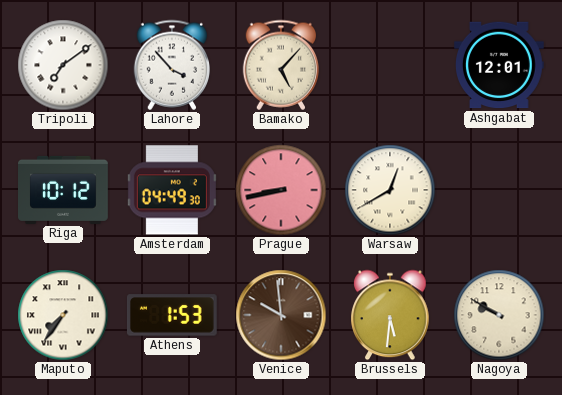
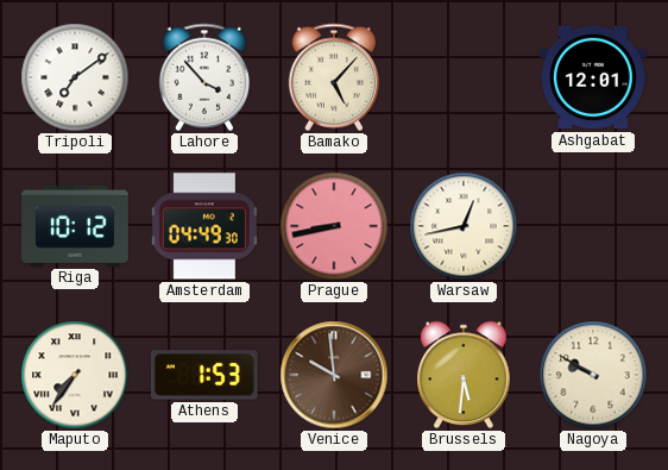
Warsaw: 12:40 -> 12:43
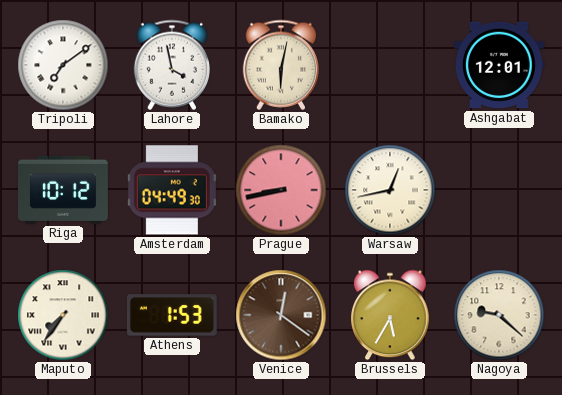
Lahore: 3:53 -> 3:58
Bamako: 5:07 -> 6:02
Venice: 9:59 -> 12:21
Brussels: 5:31 -> 5:35
Nagoya: 9:50 -> 9:22
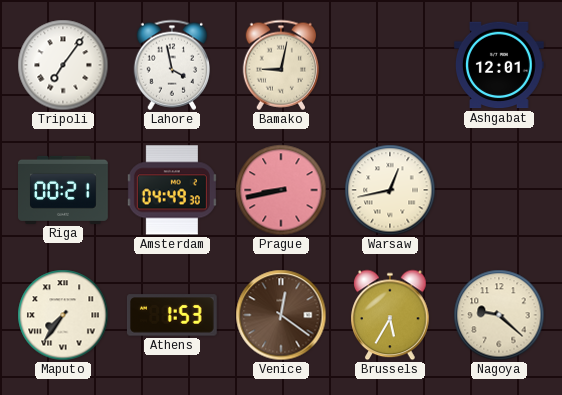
Tripoli: 7:09 -> 7:06
Bamako: 6:02 -> 9:02
Riga: 10:12 -> 00:21
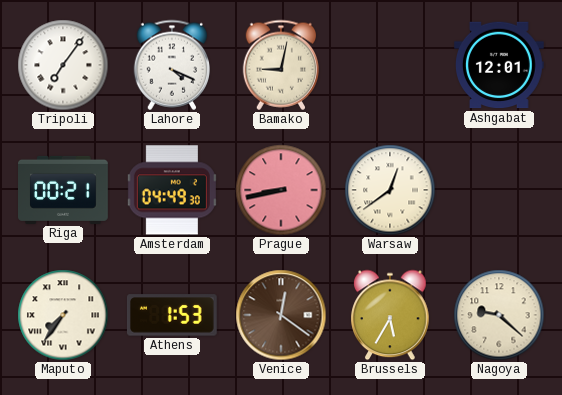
Lahore: 3:58 -> 4:19
Warsaw: 12:43 -> 12:39
